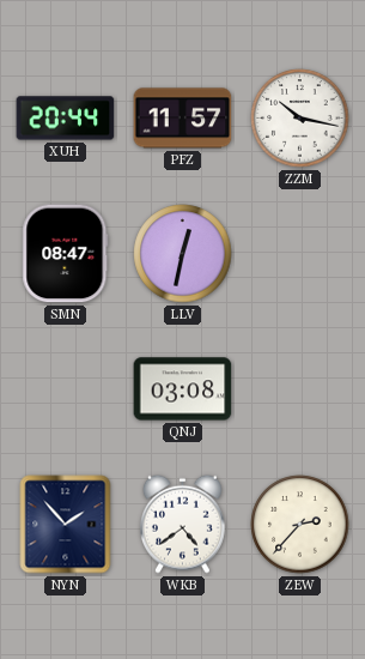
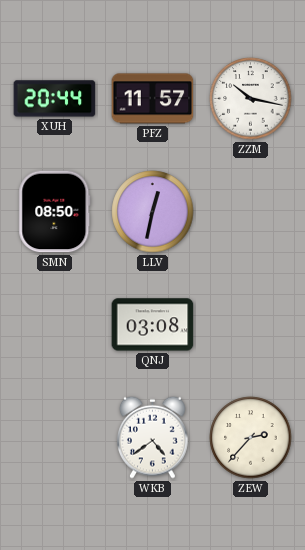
SMN: 08:47 -> 08:50
NYN: 1:53 -> none
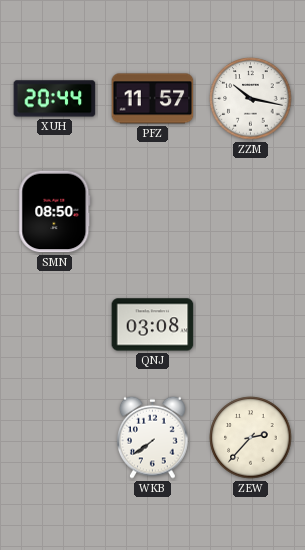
LLV: 12:32 -> none
WKB: 4:39 -> 7:39
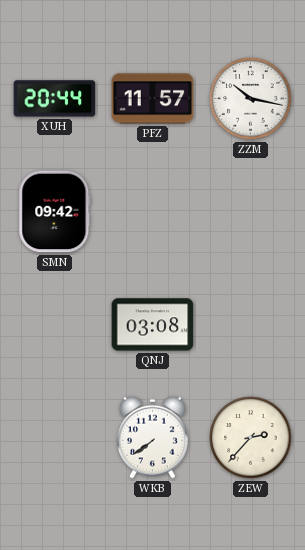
SMN: 08:50 -> 09:42
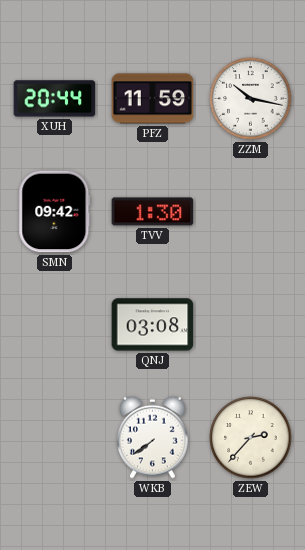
PFZ: 11:57 -> 11:59
TVV: none -> 1:30
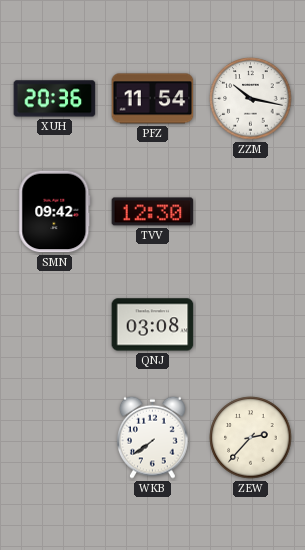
XUH: 20:44 -> 20:36
PFZ: 11:59 -> 11:54
TVV: 1:30 -> 12:30
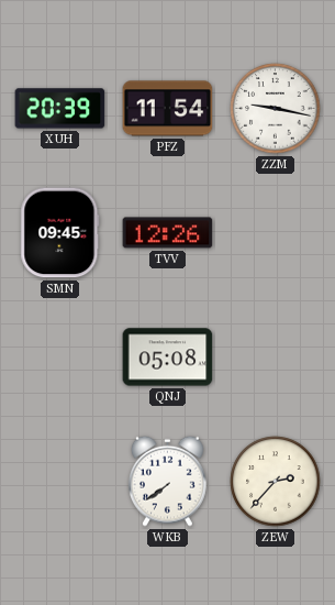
XUH: 20:36 -> 20:39
ZZM: 10:17 -> 9:17
SMN: 09:42 -> 09:45
TVV: 12:30 -> 12:26
QNJ: 03:08 -> 05:08
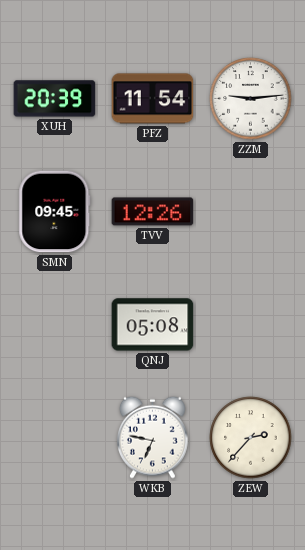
ZZM: 9:17 -> 9:14
WKB: 7:39 -> 6:47
